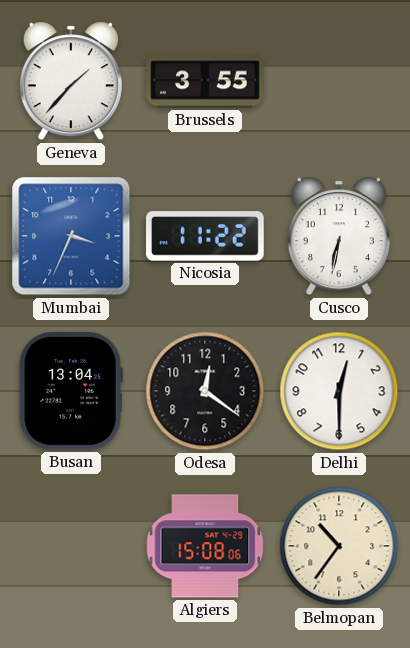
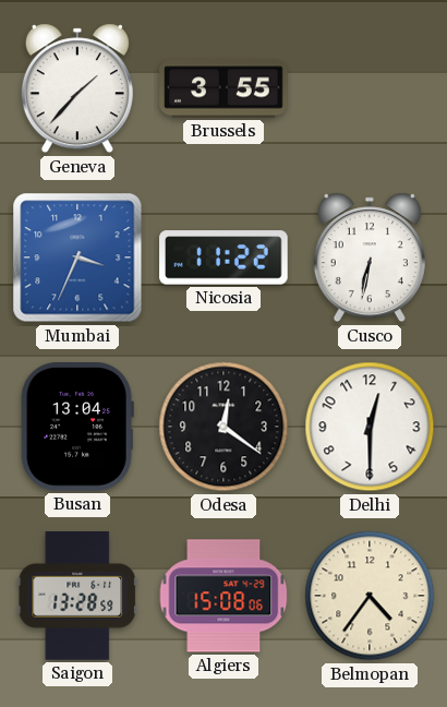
Saigon: none -> 13:28
Belmopan: 10:36 -> 4:36
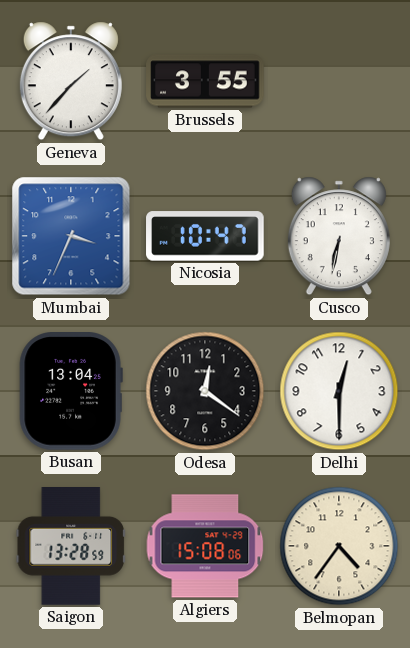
Nicosia: 11:22 -> 10:47
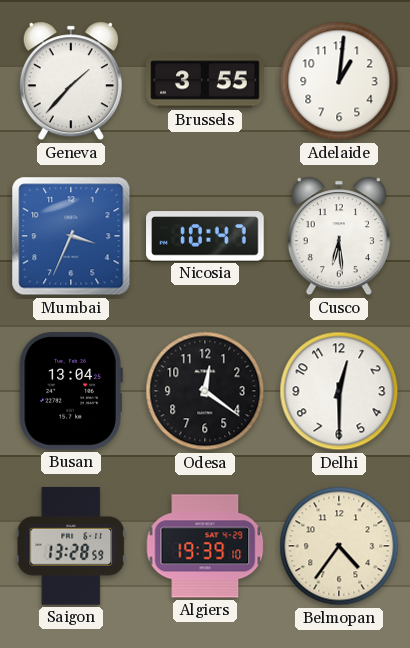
Adelaide: none -> 1:01
Cusco: 6:32 -> 6:29
Algiers: 15:08 -> 19:39
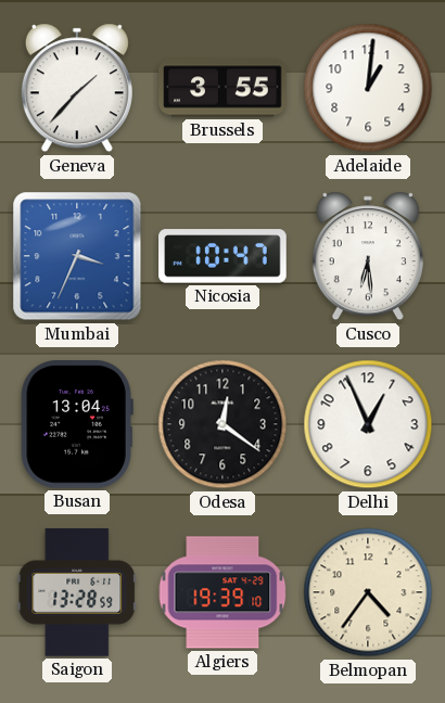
Delhi: 12:30 -> 12:56
